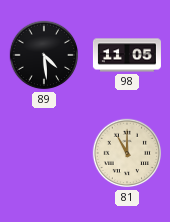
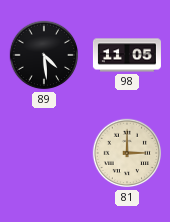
81: 11:00 -> 3:00
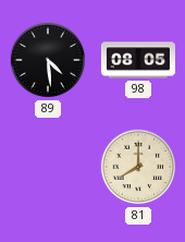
98: 11:05 -> 08:05
81: 3:00 -> 8:00
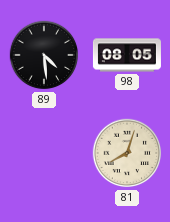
81: 8:00 -> 8:03
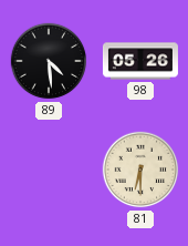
98: 08:05 -> 05:26
81: 8:03 -> 6:30
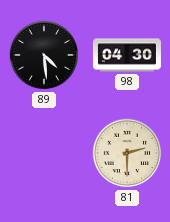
98: 05:26 -> 04:30
81: 6:30 -> 2:30
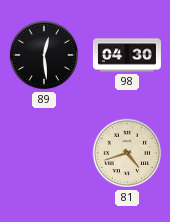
89: 4:29 -> 12:29
81: 2:30 -> 4:42
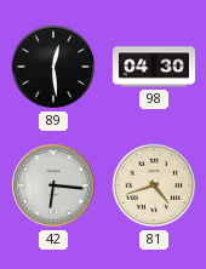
42: none -> 6:16
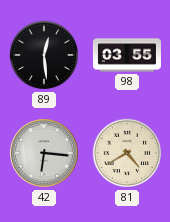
98: 04:30 -> 03:55
81: 4:42 -> 4:40
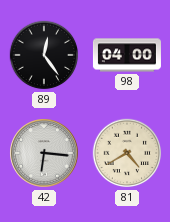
89: 12:29 -> 12:24
98: 03:55 -> 04:00
